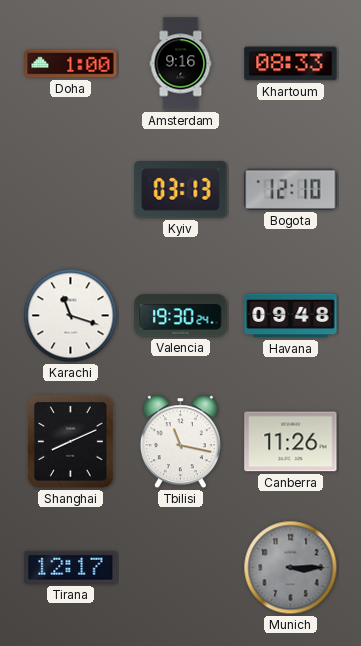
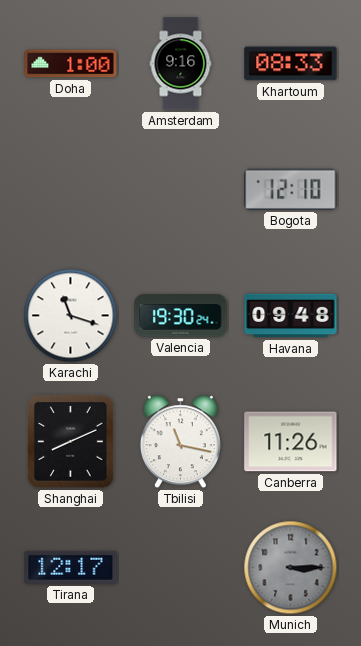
Kyiv: 03:13 -> none
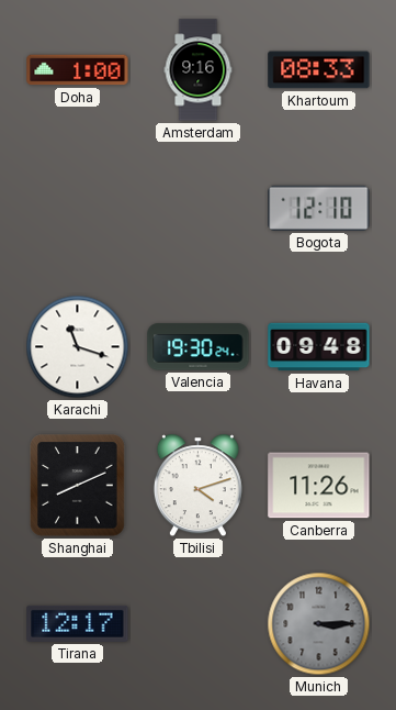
Tbilisi: 11:17 -> 4:12
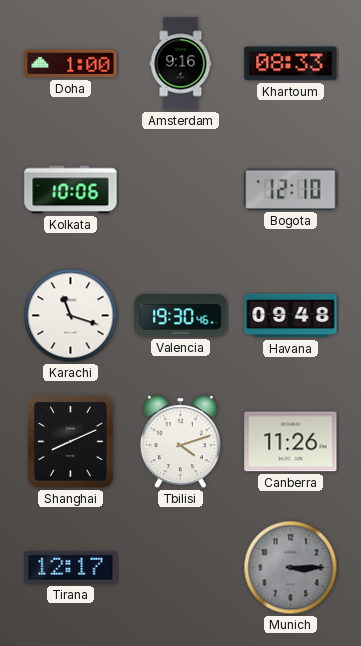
Kolkata: none -> 10:06
Valencia: 19:30:24 -> 19:30:46
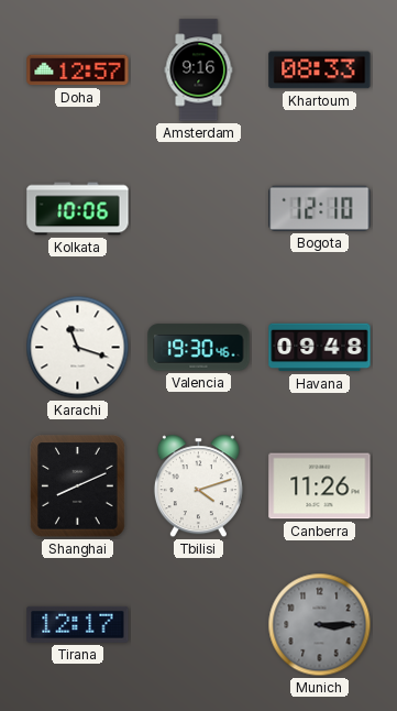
Doha: 1:00 -> 12:57
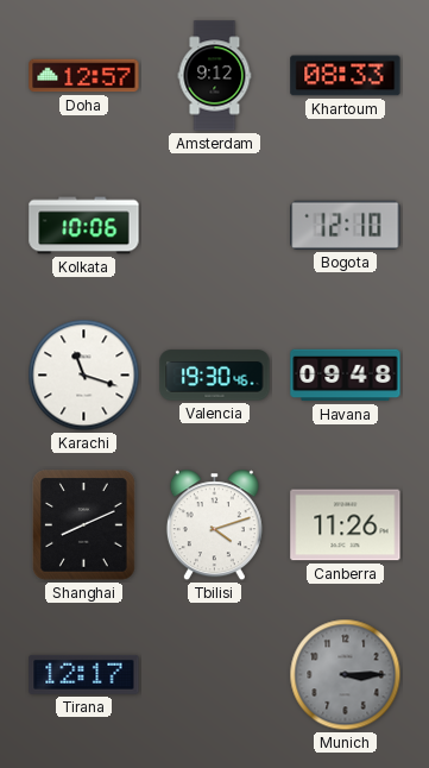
Amsterdam: 9:16 -> 9:12
